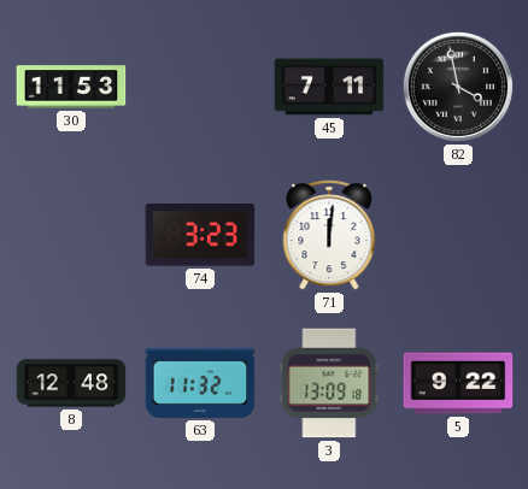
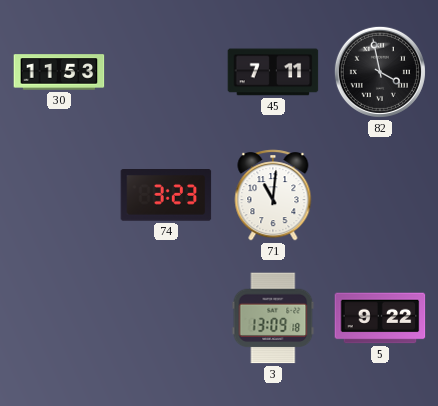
71: 12:01 -> 11:01
8: 12:48 -> none
63: 11:32 -> none
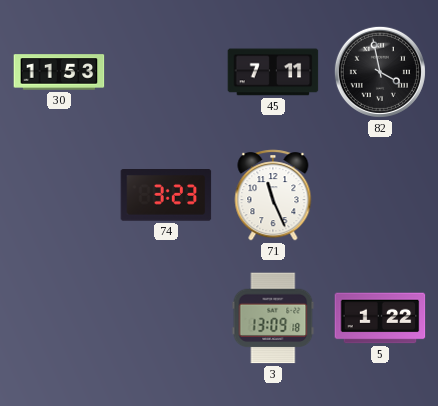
71: 11:01 -> 11:26
5: 9:22 -> 1:22
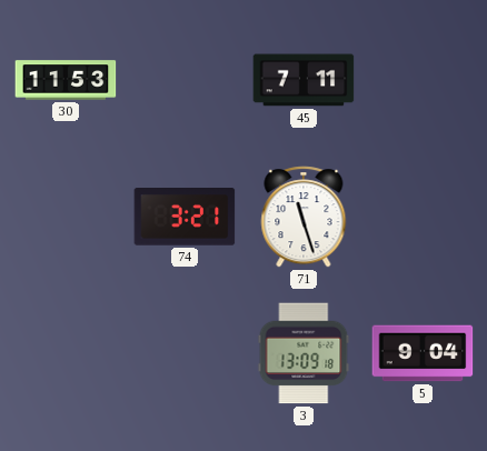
82: 3:58 -> none
74: 3:23 -> 3:21
71: 11:26 -> 11:27
5: 1:22 -> 9:04
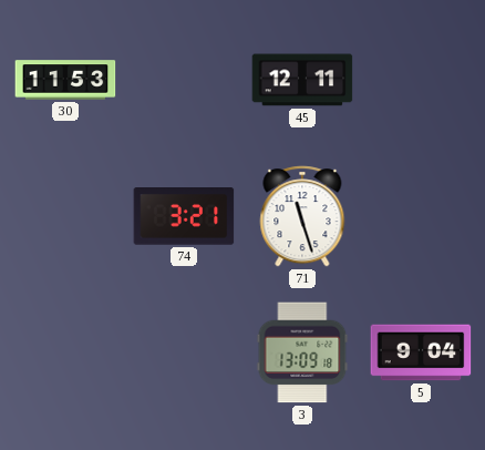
45: 7:11 -> 12:11
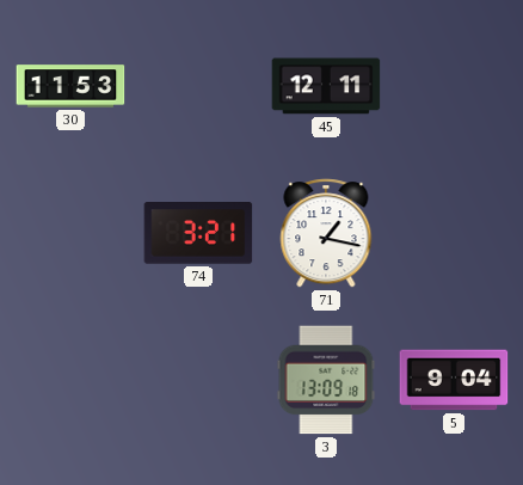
71: 11:27 -> 1:17
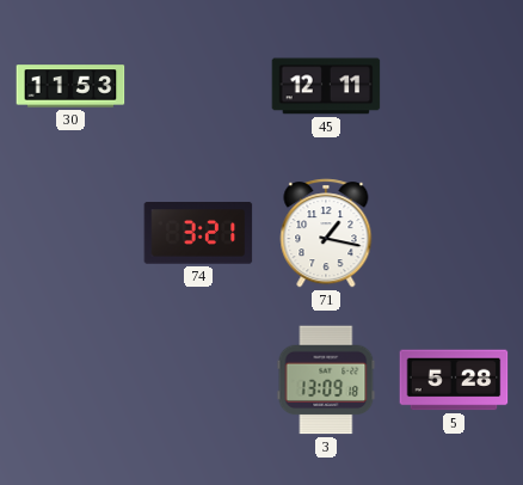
5: 9:04 -> 5:28
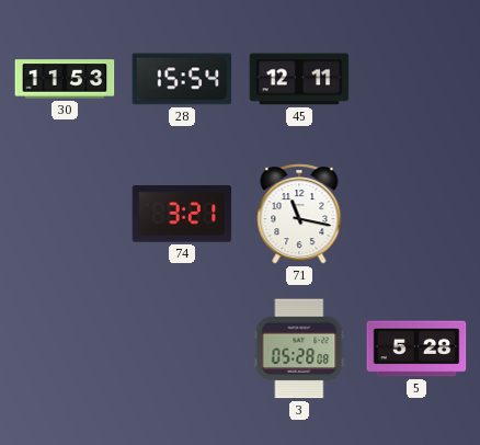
28: none -> 15:54
71: 1:17 -> 11:17
3: 13:09 -> 05:28
